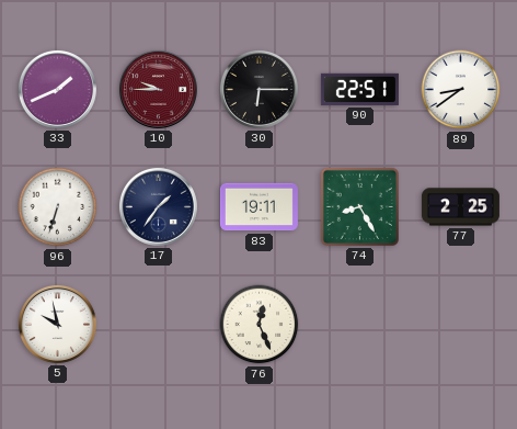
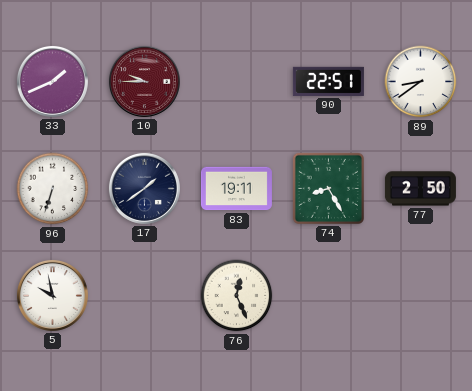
30: 6:15 -> none
17: 1:36 -> 1:39
77: 2:25 -> 2:50
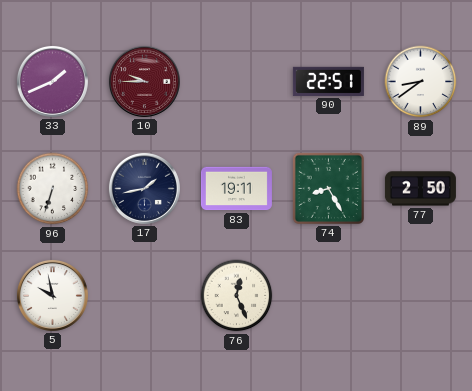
17: 1:39 -> 1:43
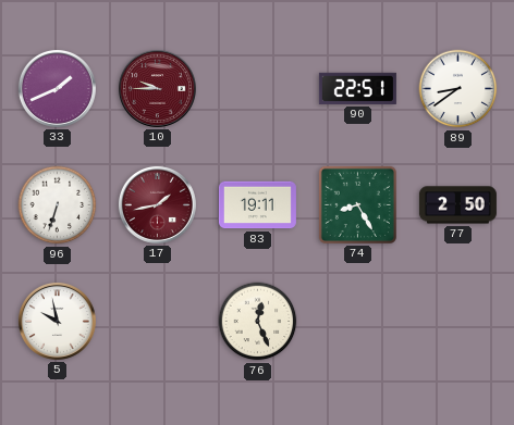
17 dial: navy -> burgundy
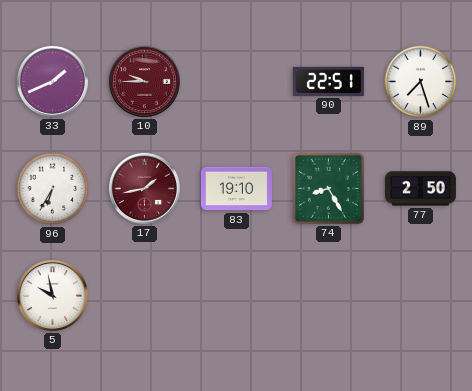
89: 8:39 -> 7:27
96: 6:33 -> 6:35
83: 19:11 -> 19:10
76: 12:26 -> none
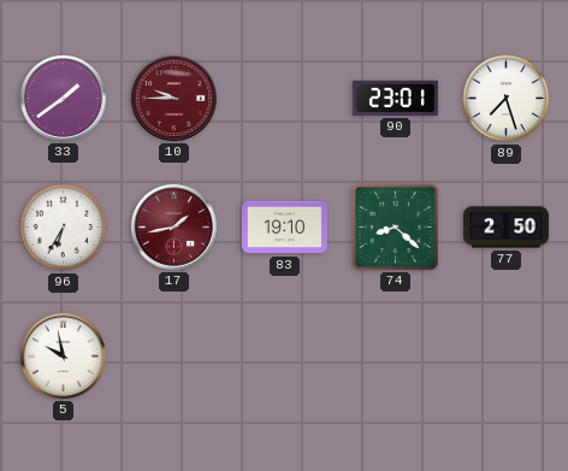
33: 1:41 -> 1:39
90: 22:51 -> 23:01
74: 8:25 -> 8:22
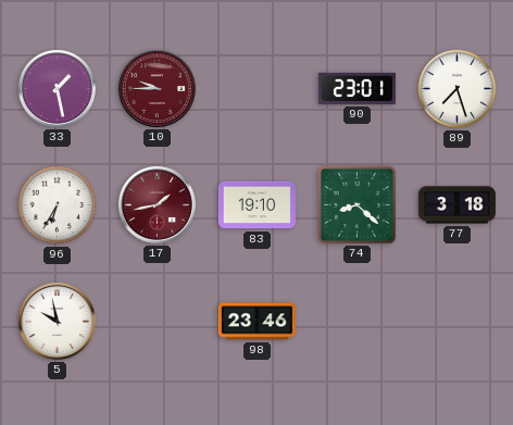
33: 1:39 -> 1:28
77: 2:50 -> 3:18
98: none -> 23:46
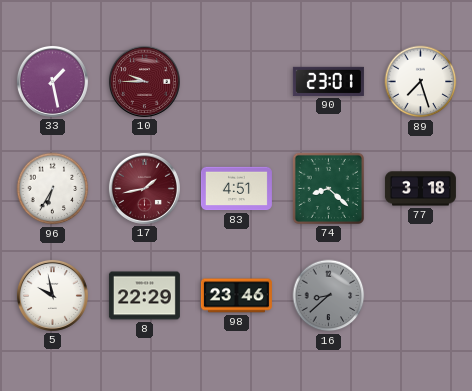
83: 19:10 -> 4:51
8: none -> 22:29
16: none -> 8:38
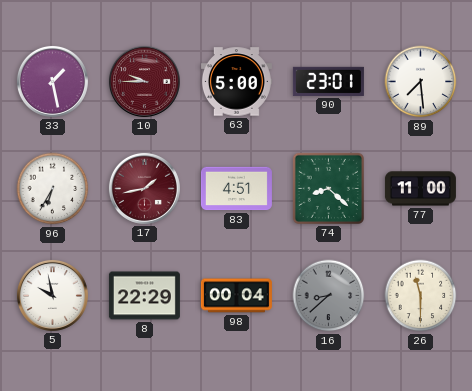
63: none -> 5:00
89: 7:27 -> 7:29
77: 3:18 -> 11:00
98: 23:46 -> 00:04
26: none -> 11:30
